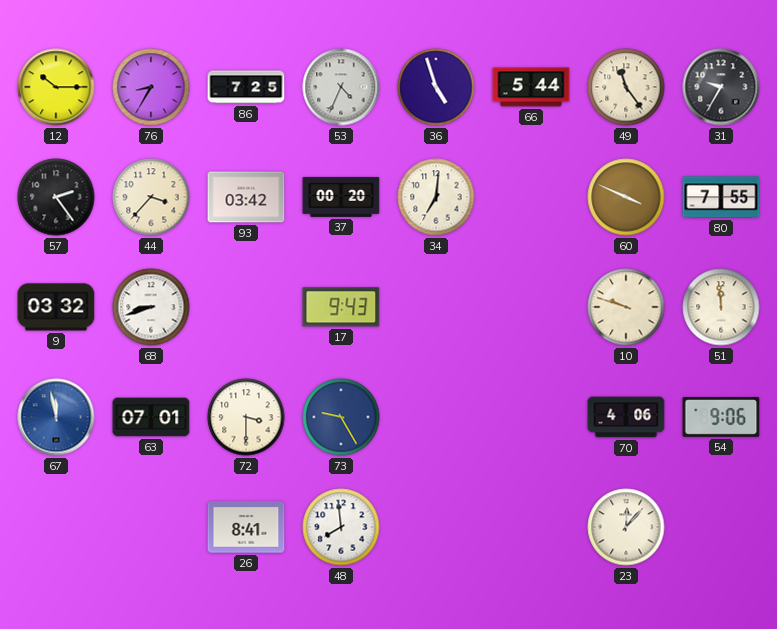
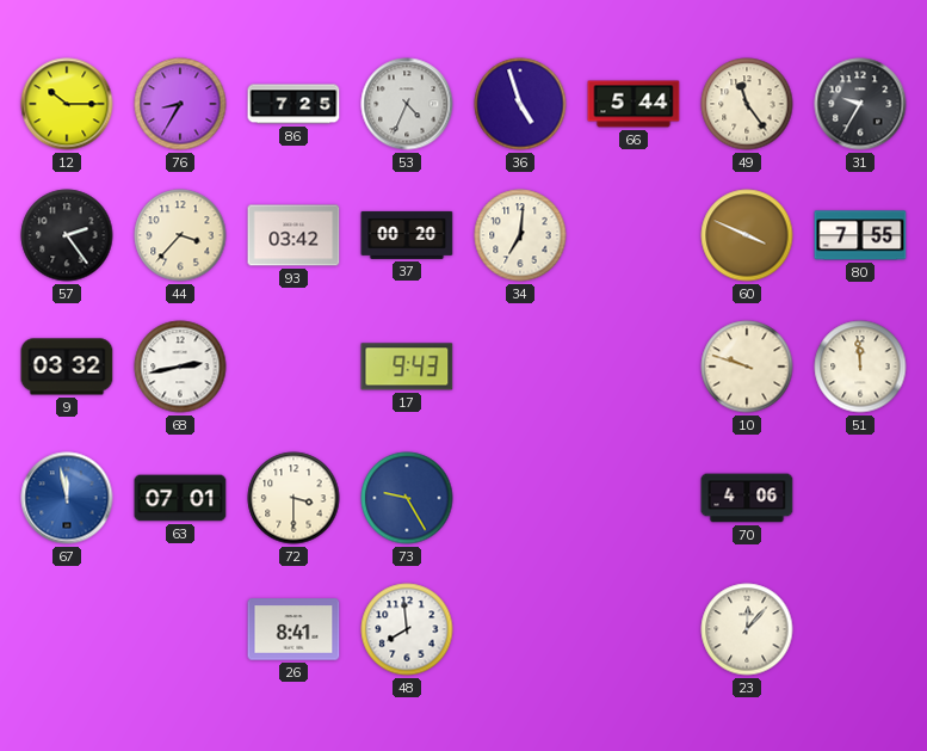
68: 8:42 -> 2:43
54: 9:06 -> none
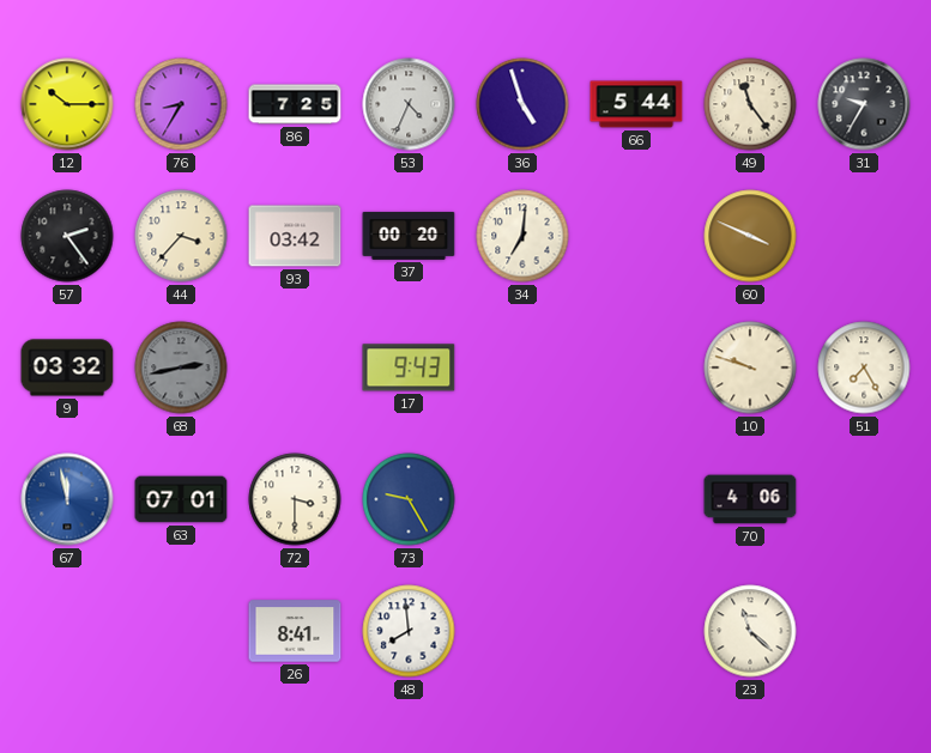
80: 7:55 -> none
68 dial: white -> grey
51: 11:59 -> 7:25
23: 12:07 -> 11:22
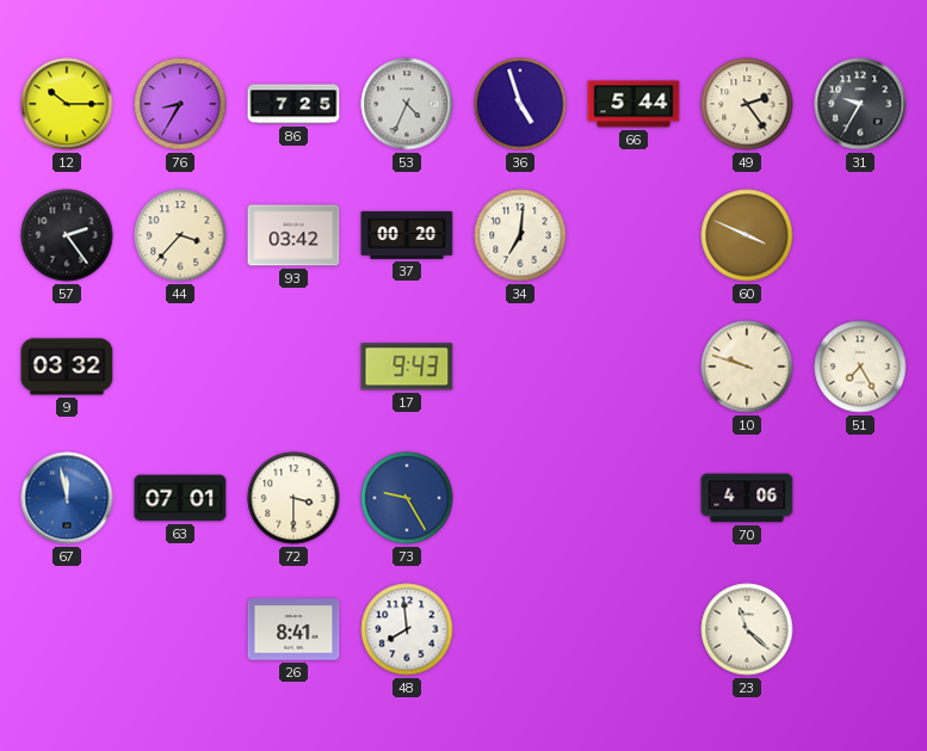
49: 11:24 -> 2:24
68: 2:43 -> none
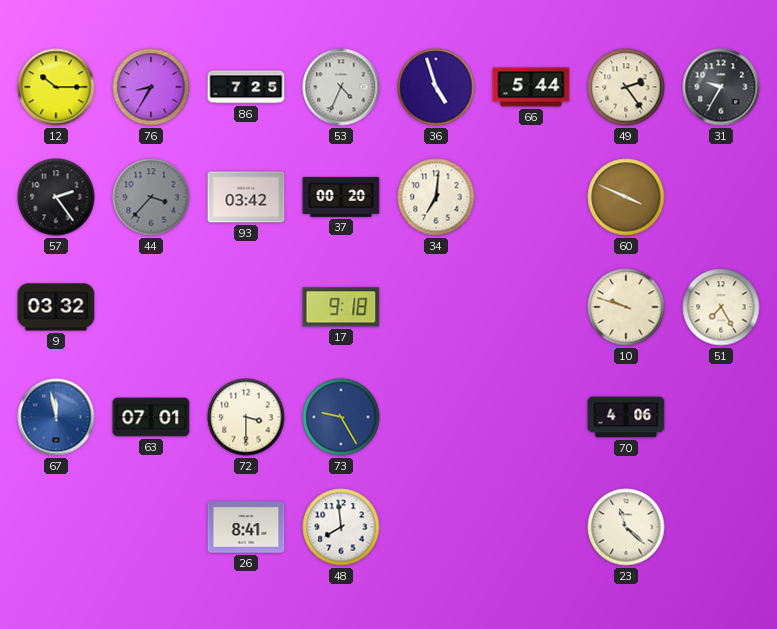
44 dial: cream -> grey
17: 9:43 -> 9:18
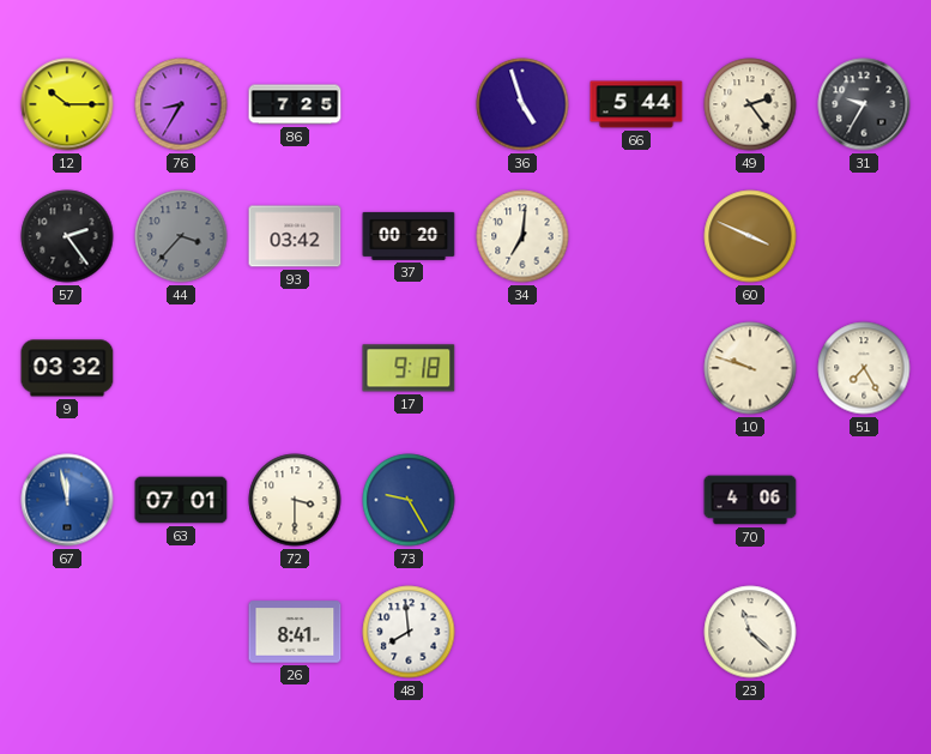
53: 4:34 -> none
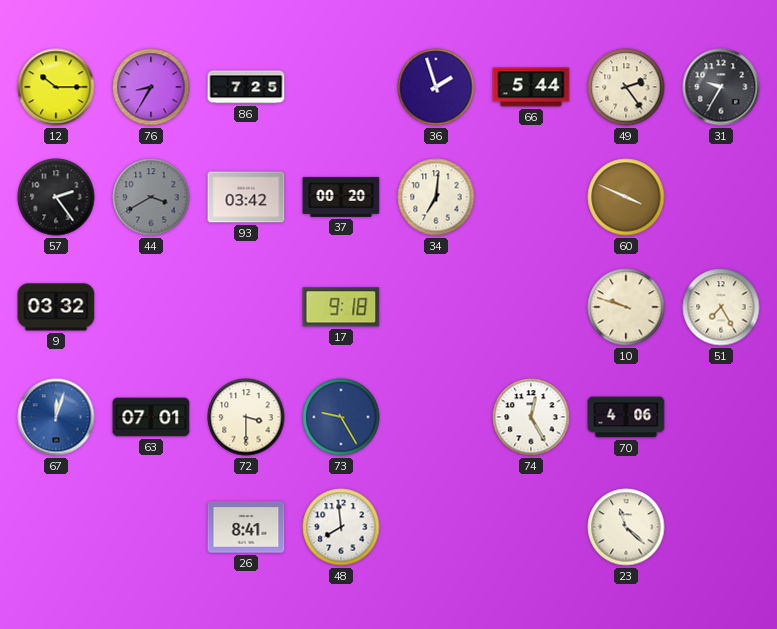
36: 4:57 -> 1:57
44: 3:37 -> 3:40
67: 11:58 -> 12:03
74: none -> 12:25
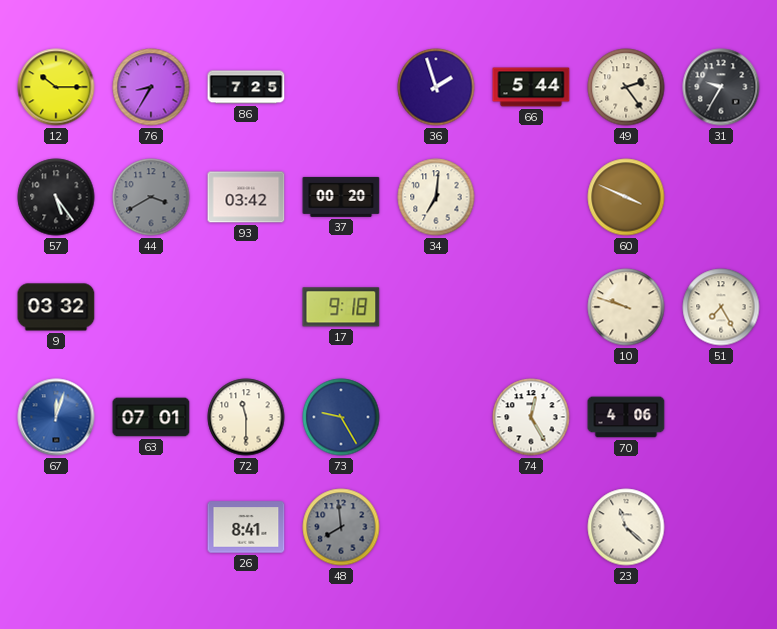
57: 2:24 -> 5:24
72: 3:30 -> 11:30
48 dial: white -> grey
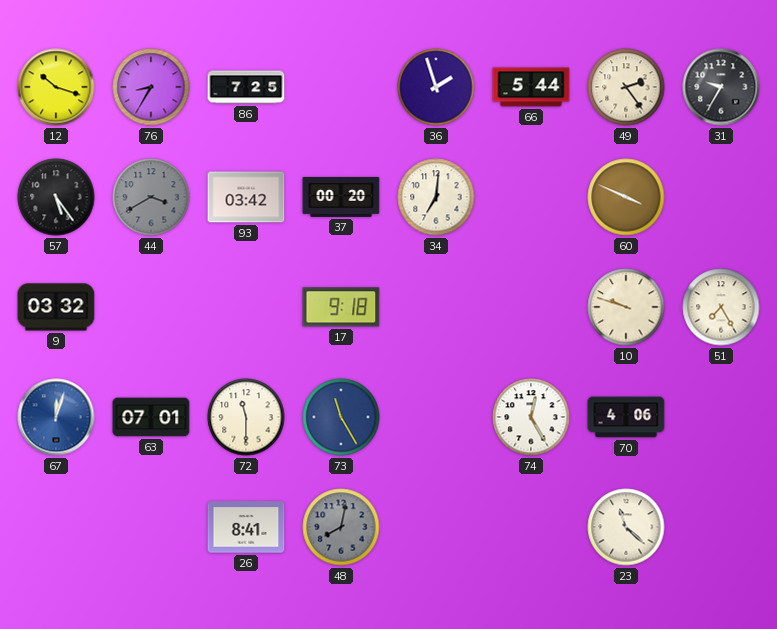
12: 10:15 -> 10:18
73: 9:25 -> 11:25
48: 7:59 -> 8:02
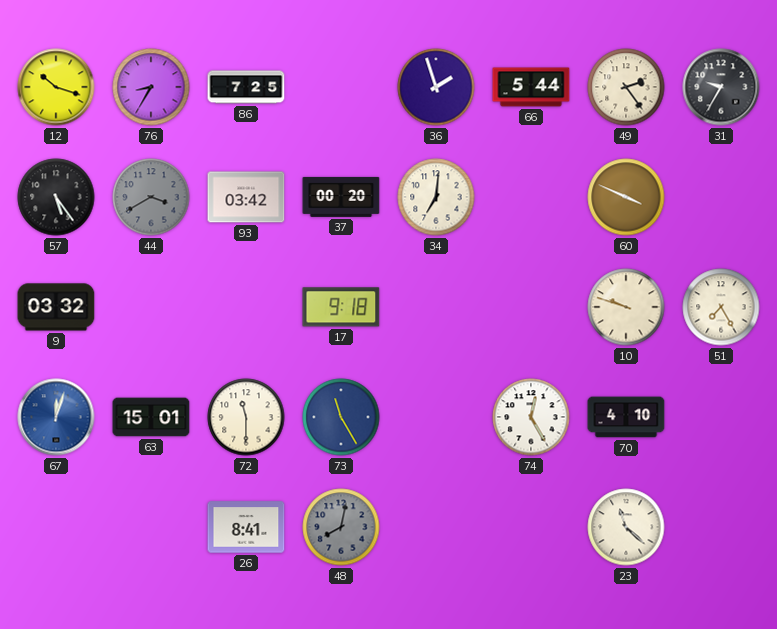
63: 07:01 -> 15:01
70: 4:06 -> 4:10
